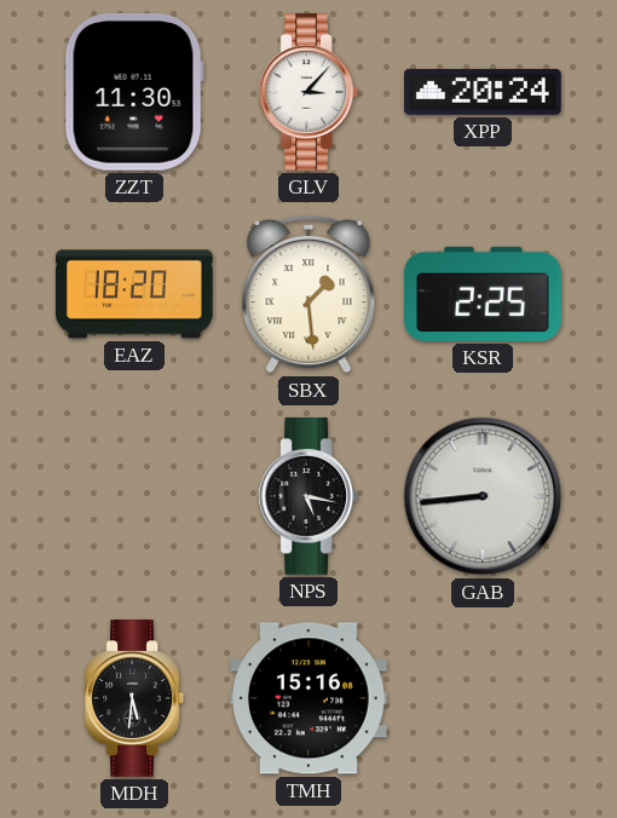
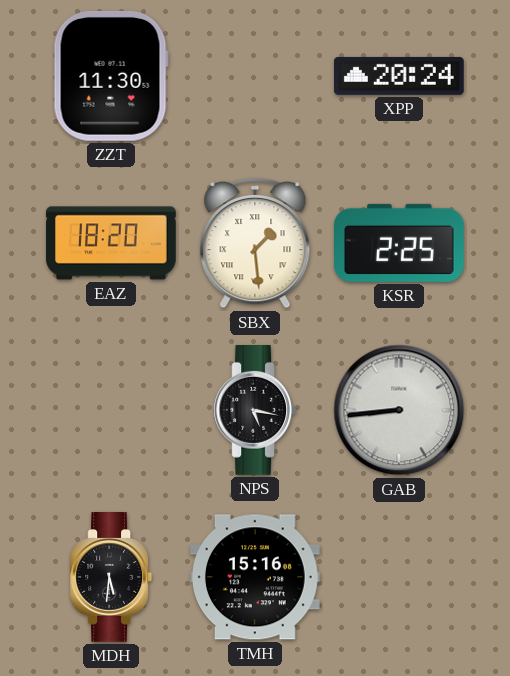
GLV: 3:07 -> none
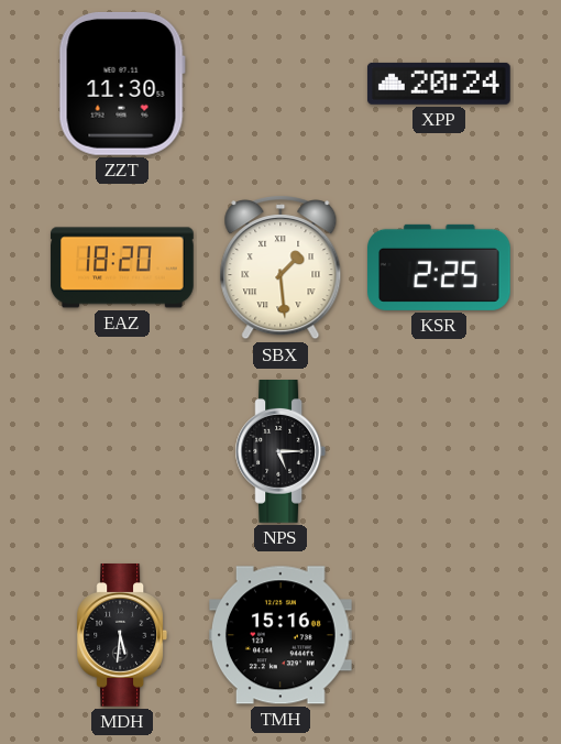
NPS: 5:17 -> 5:15
GAB: 8:44 -> none
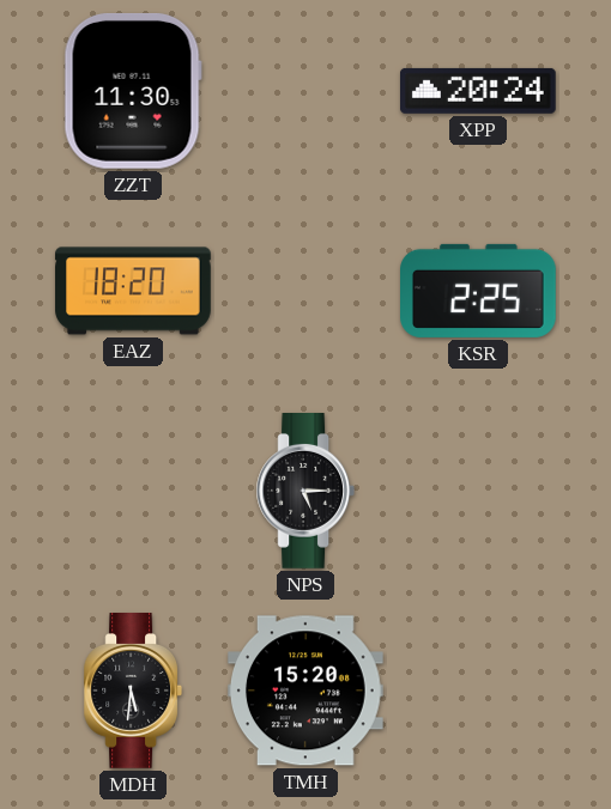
SBX: 1:29 -> none
TMH: 15:16 -> 15:20
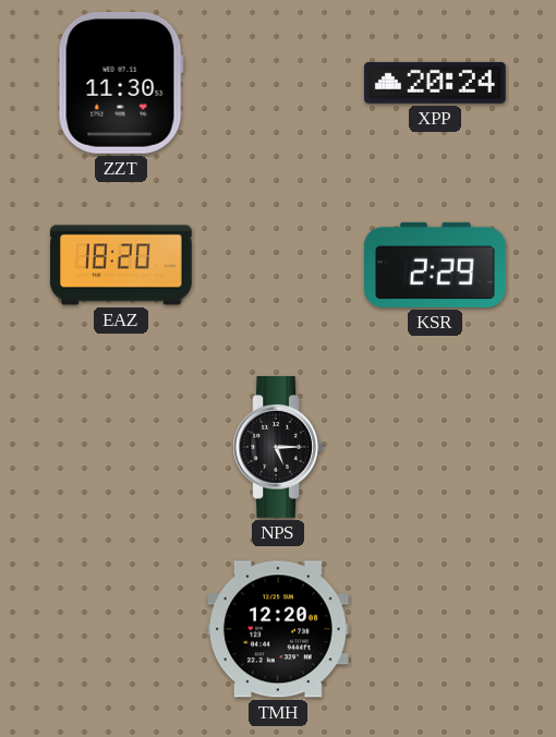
KSR: 2:25 -> 2:29
MDH: 5:31 -> none
TMH: 15:20 -> 12:20
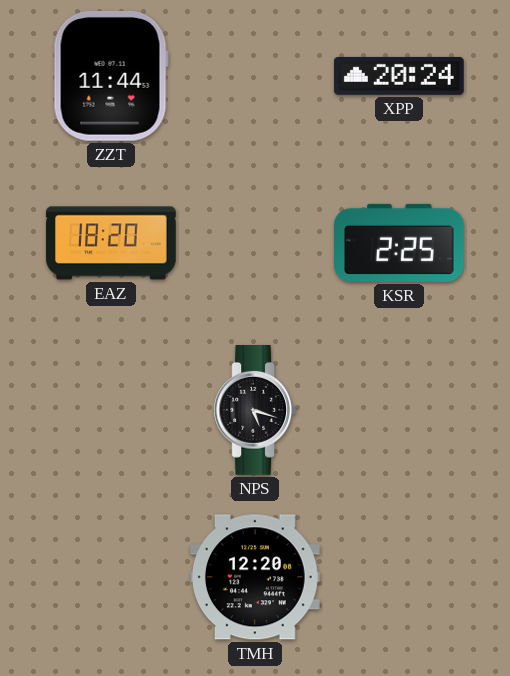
ZZT: 11:30 -> 11:44
KSR: 2:29 -> 2:25
NPS: 5:15 -> 5:18
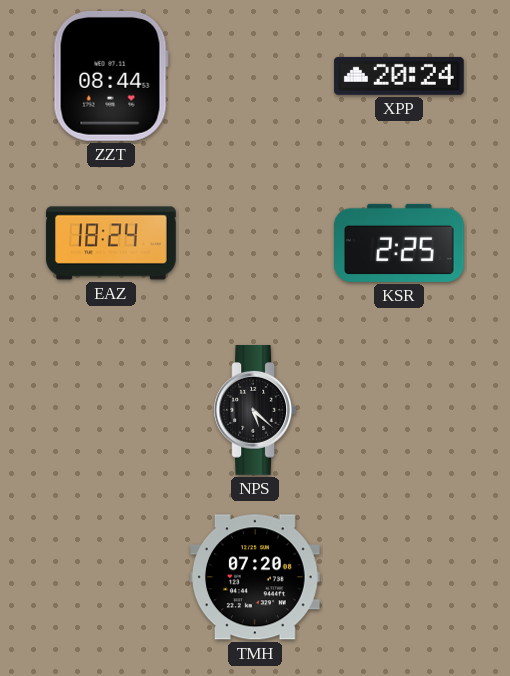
ZZT: 11:44 -> 08:44
EAZ: 18:20 -> 18:24
NPS: 5:18 -> 5:22
TMH: 12:20 -> 07:20
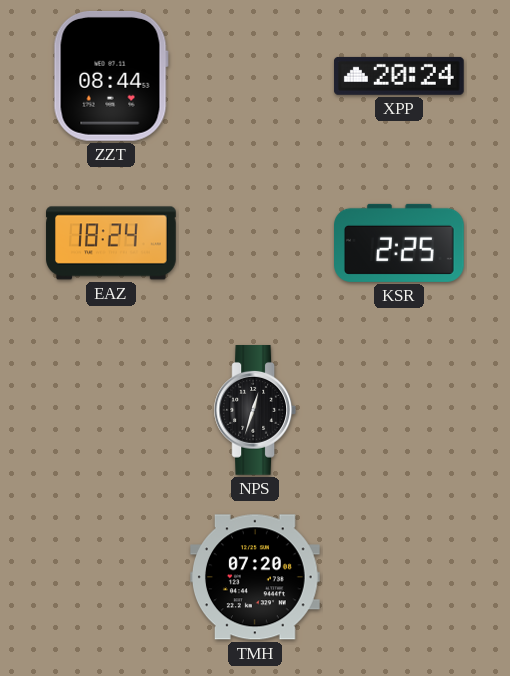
NPS: 5:22 -> 12:33
